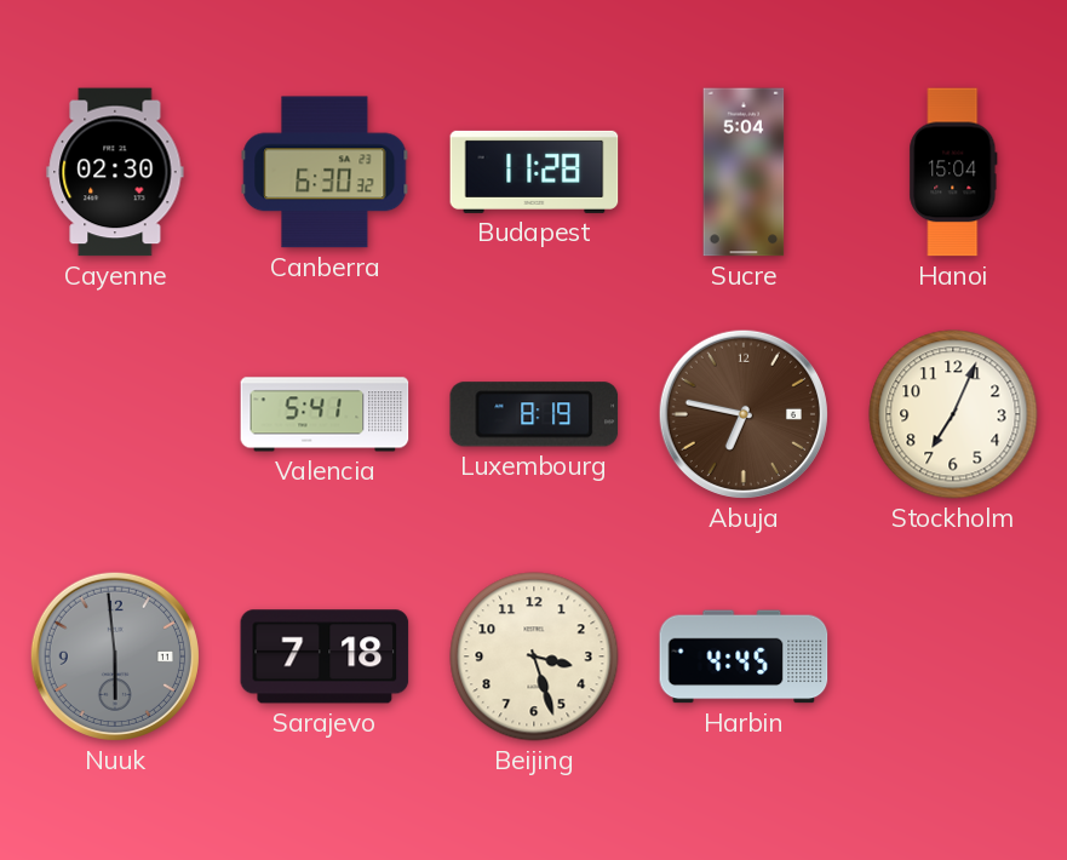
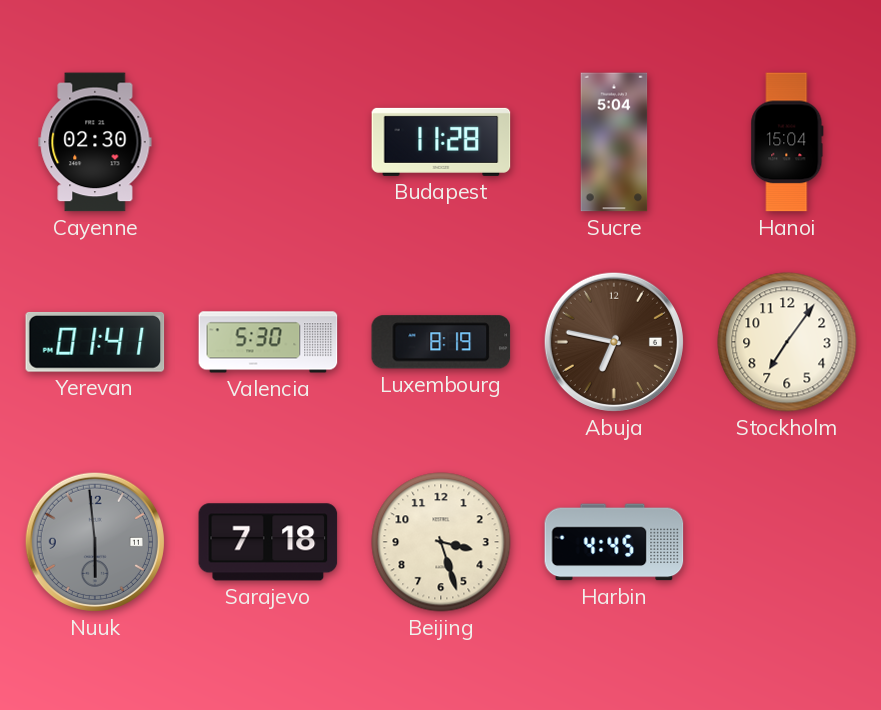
Canberra: 6:30 -> none
Yerevan: none -> 01:41
Valencia: 5:41 -> 5:30
Stockholm: 7:04 -> 7:06
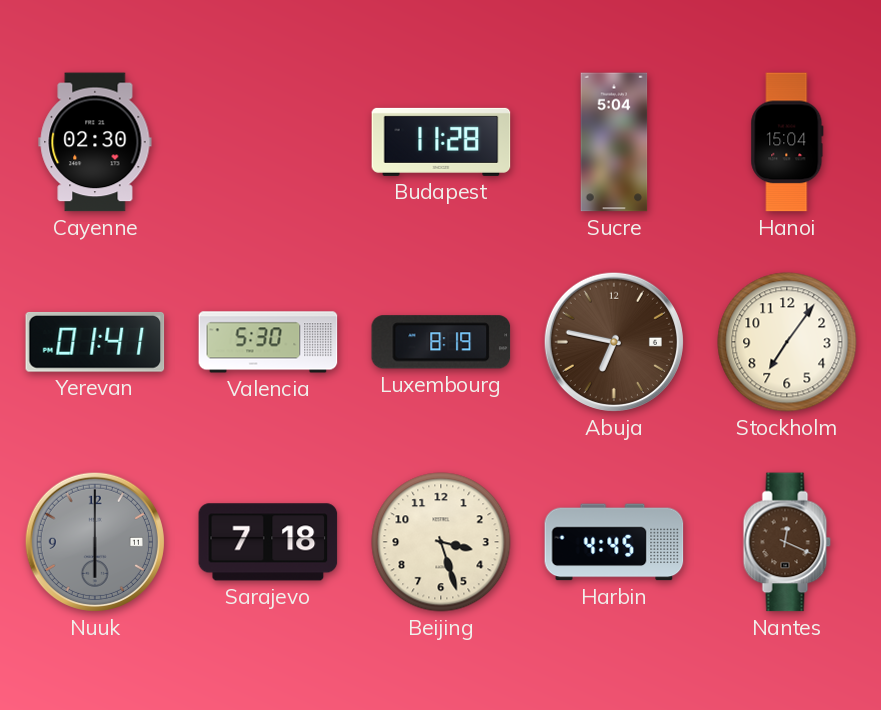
Nuuk: 5:59 -> 6:00
Nantes: none -> 12:19
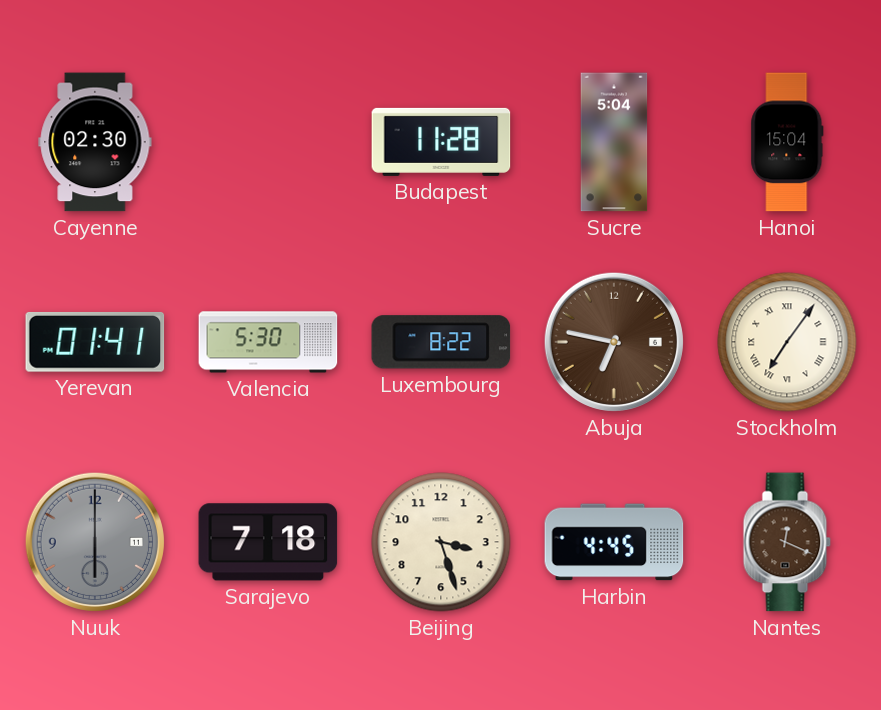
Luxembourg: 8:19 -> 8:22
Stockholm numerals: Arabic -> Roman
